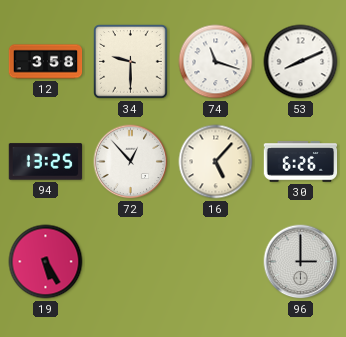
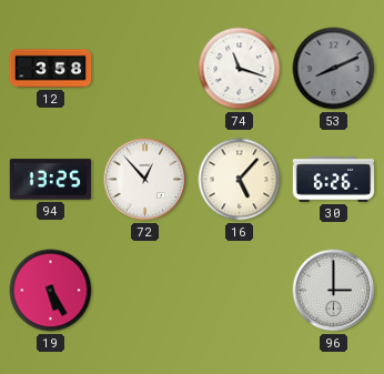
34: 9:30 -> none
53 dial: white -> grey
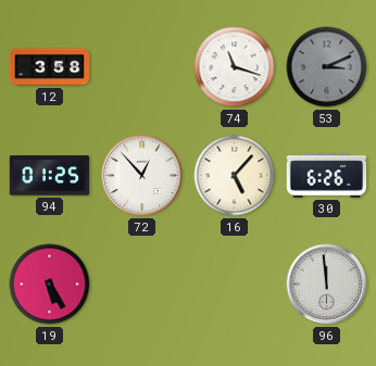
53: 8:11 -> 3:11
94: 13:25 -> 01:25
96: 3:00 -> 11:59
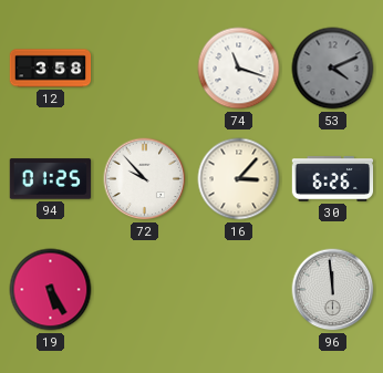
53: 3:11 -> 4:11
72: 12:53 -> 9:53
16: 5:07 -> 3:07
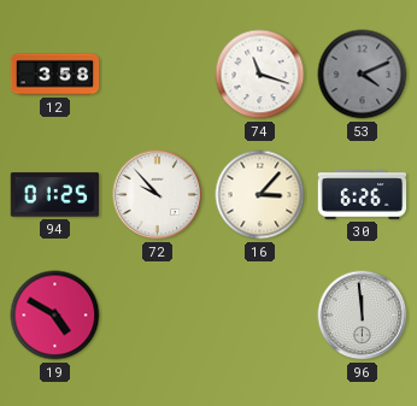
19: 5:25 -> 4:50
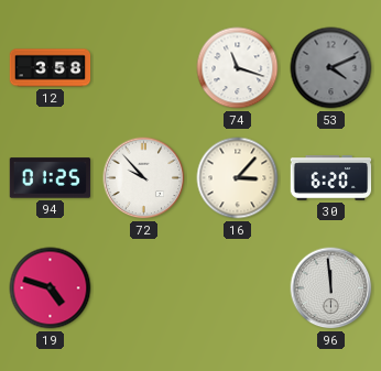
30: 6:26 -> 6:20
19: 4:50 -> 4:48
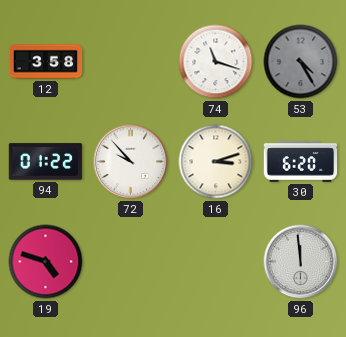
53: 4:11 -> 4:25
94: 01:25 -> 01:22
16: 3:07 -> 3:12
